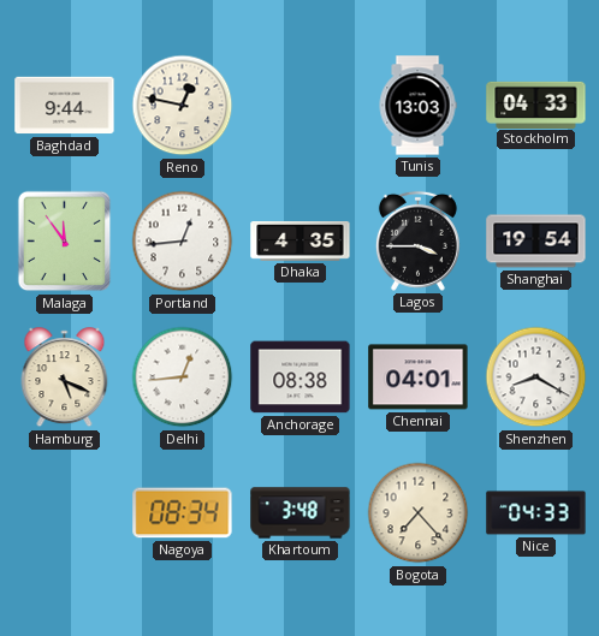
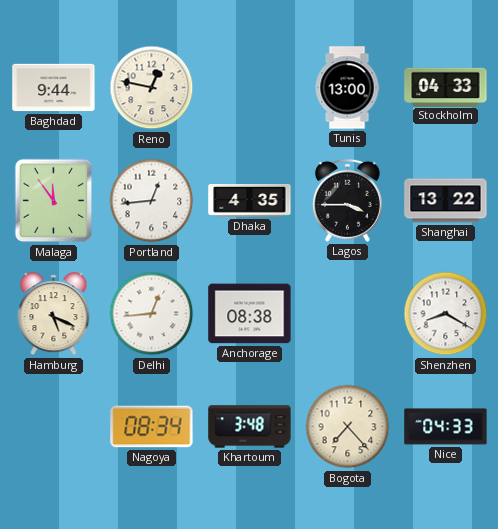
Tunis: 13:03 -> 13:00
Shanghai: 19:54 -> 13:22
Chennai: 04:01 -> none
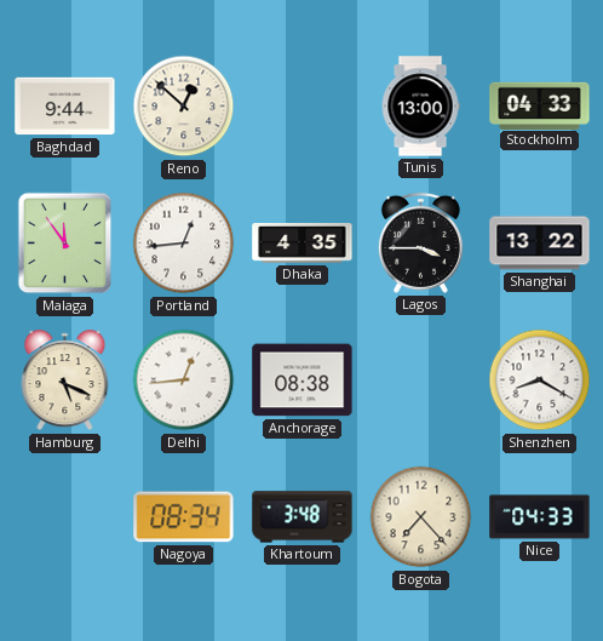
Reno: 12:47 -> 12:52
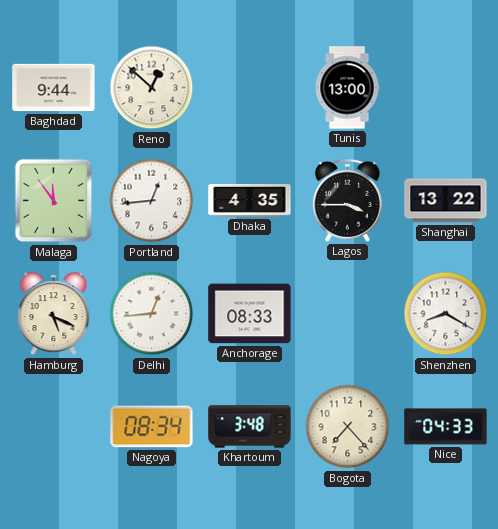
Stockholm: 04:33 -> none
Anchorage: 08:38 -> 08:33
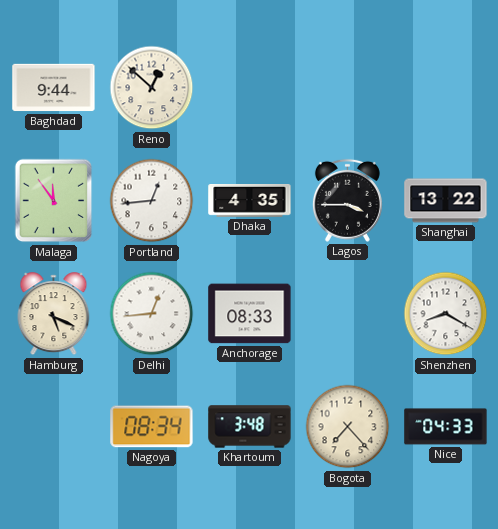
Tunis: 13:00 -> none
